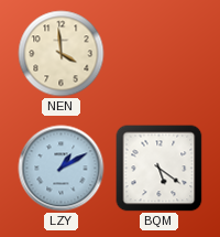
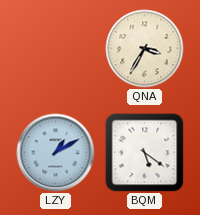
NEN: 3:59 -> none
QNA: none -> 3:35
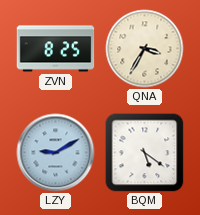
ZVN: none -> 8:25
LZY: 1:10 -> 9:10
